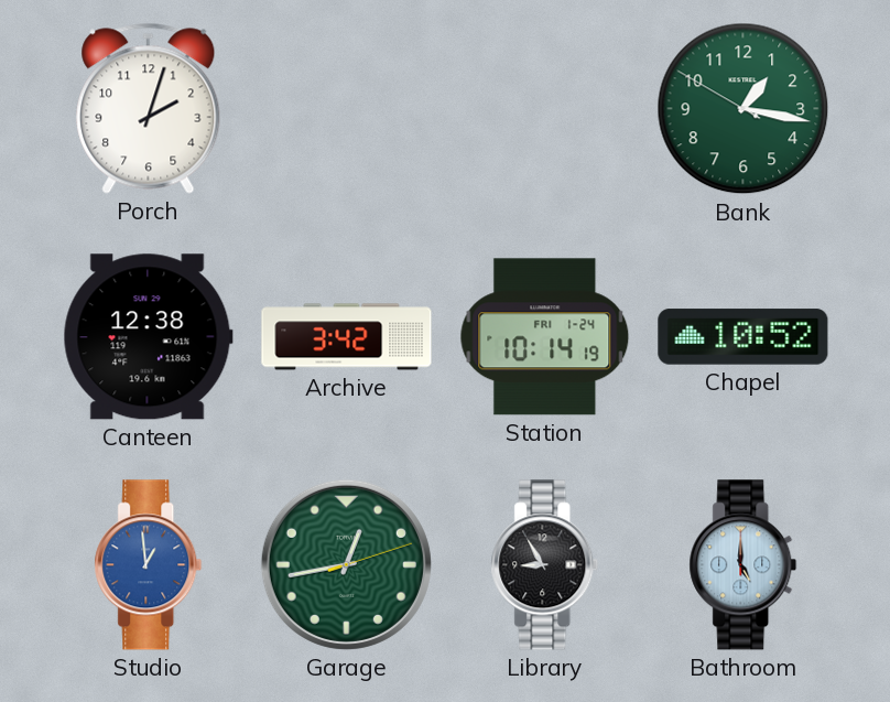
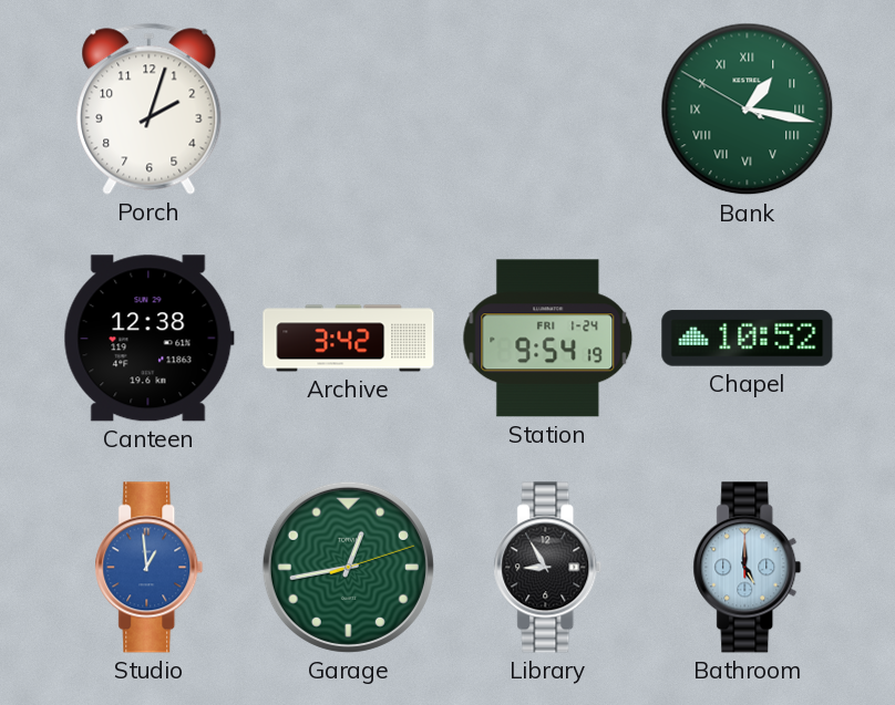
Bank numerals: Arabic -> Roman
Station: 10:14 -> 9:54
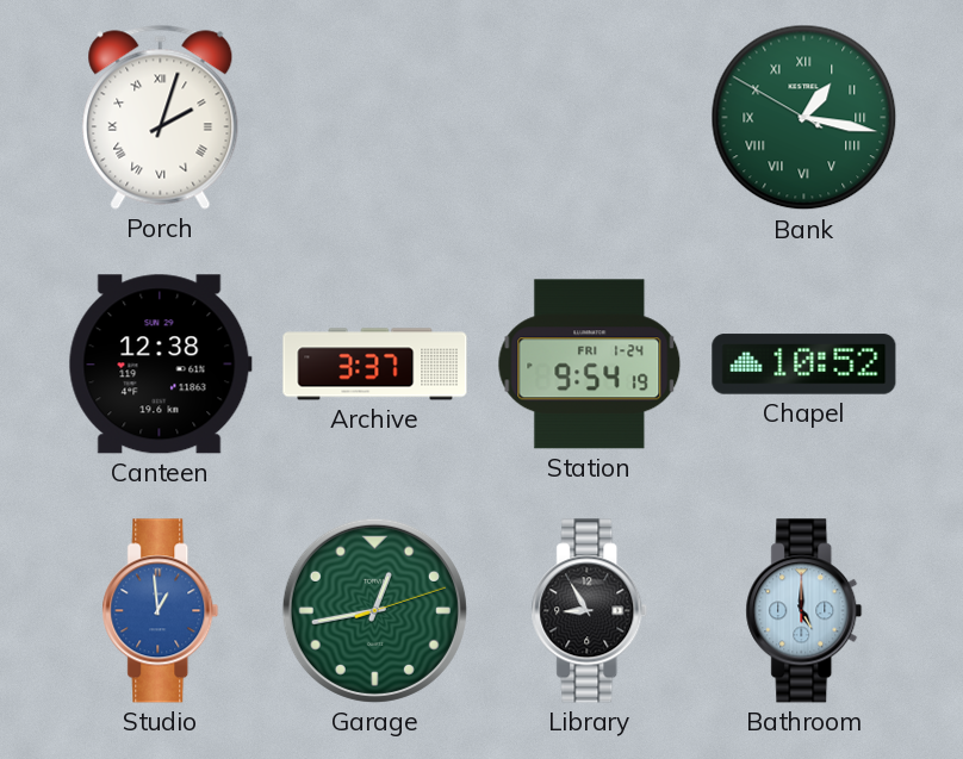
Porch numerals: Arabic -> Roman
Archive: 3:42 -> 3:37
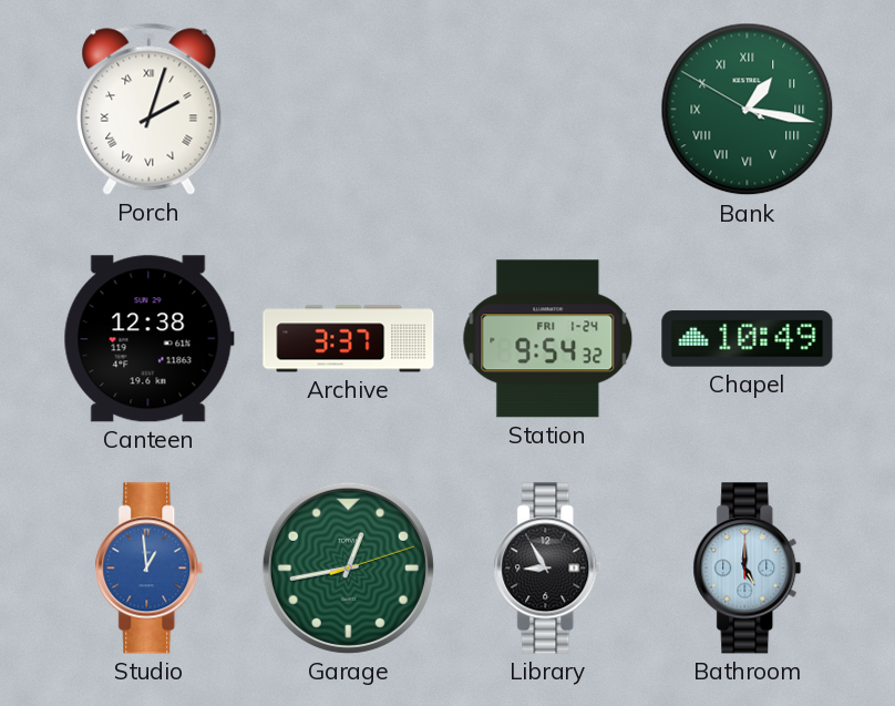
Station: 9:54:19 -> 9:54:32
Chapel: 10:52 -> 10:49
